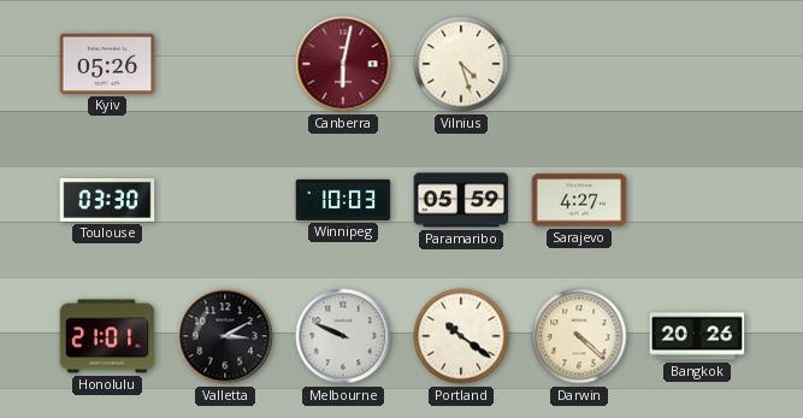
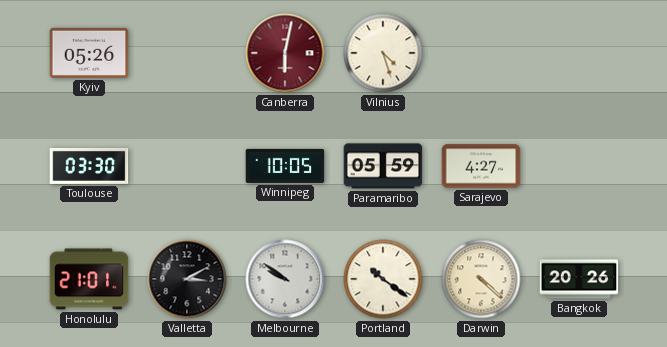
Winnipeg: 10:03 -> 10:05
Melbourne: 9:49 -> 9:51
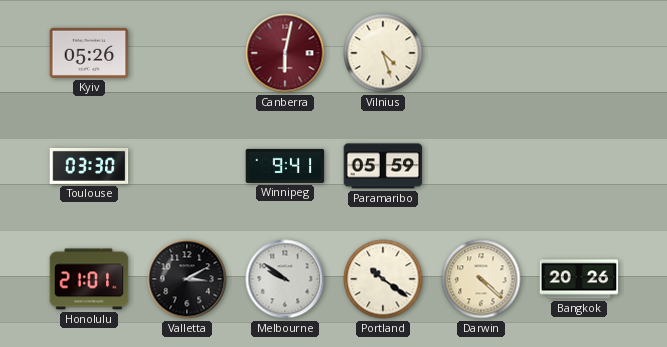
Winnipeg: 10:05 -> 9:41
Sarajevo: 4:27 -> none
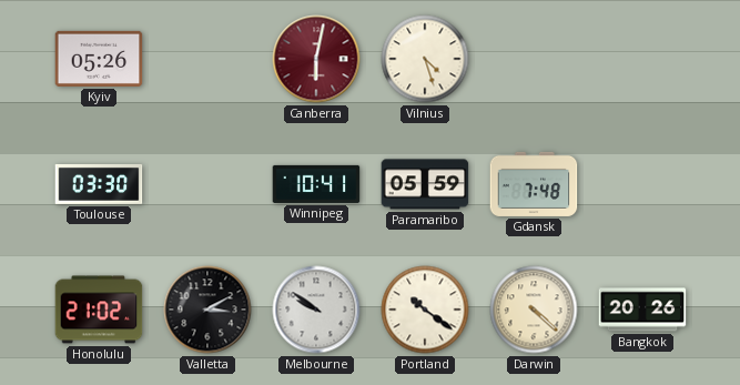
Winnipeg: 9:41 -> 10:41
Gdansk: none -> 7:48
Honolulu: 21:01 -> 21:02
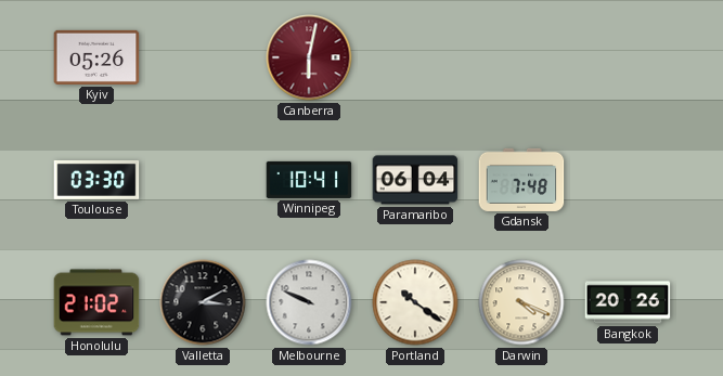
Vilnius: 4:27 -> none
Paramaribo: 05:59 -> 06:04
Melbourne: 9:51 -> 9:49
Darwin: 4:22 -> 4:19
